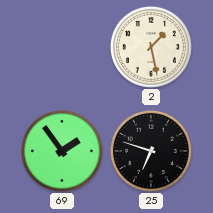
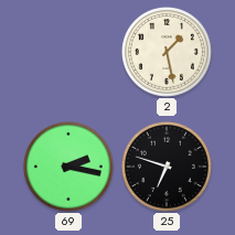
69: 1:54 -> 2:17
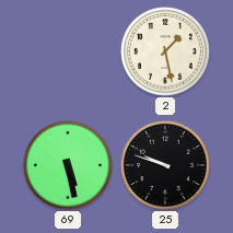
69: 2:17 -> 5:28
25: 6:48 -> 9:48
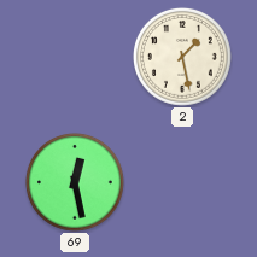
69: 5:28 -> 12:28
25: 9:48 -> none
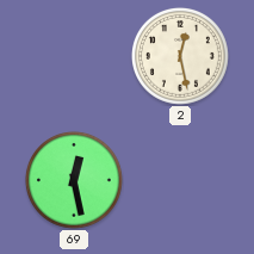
2: 1:28 -> 12:28
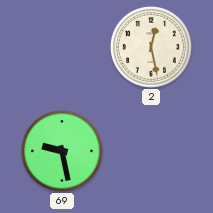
69: 12:28 -> 9:28
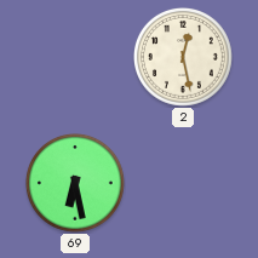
69: 9:28 -> 6:28
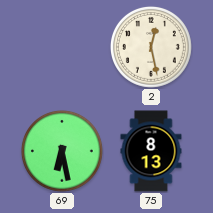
75: none -> 8:13
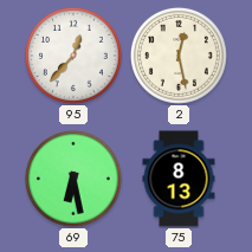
95: none -> 12:37
